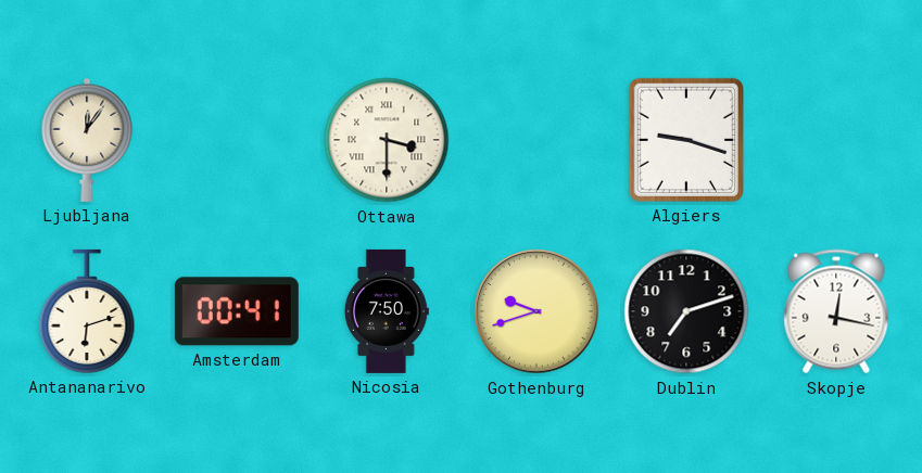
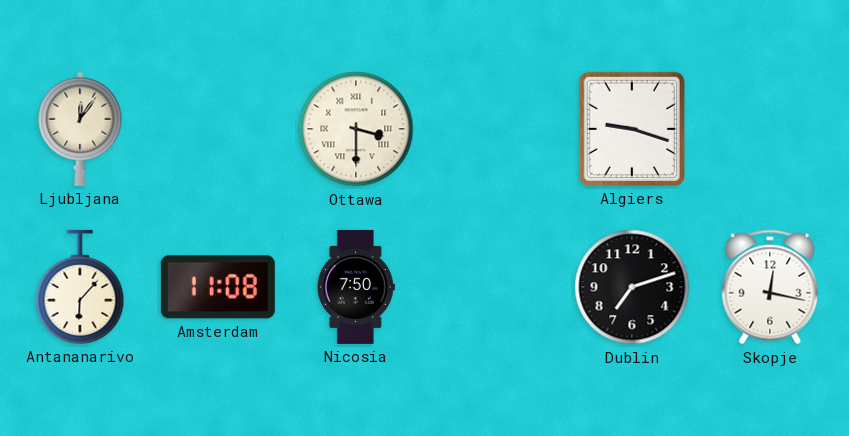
Antananarivo: 6:12 -> 6:07
Amsterdam: 00:41 -> 11:08
Gothenburg: 9:42 -> none
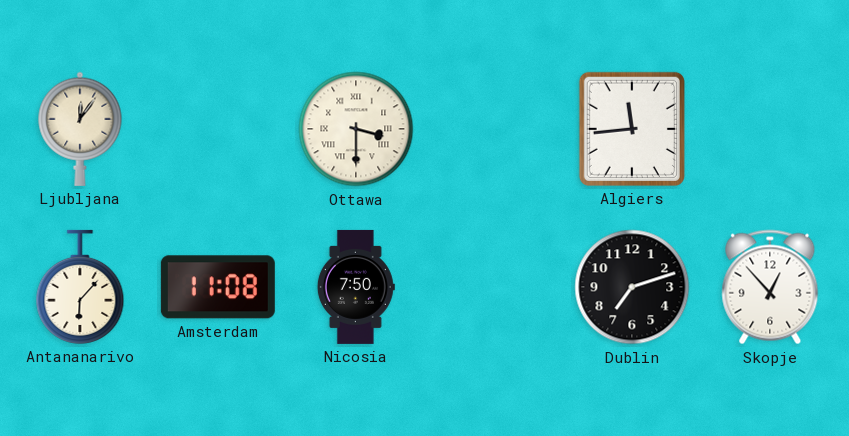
Algiers: 9:18 -> 11:44
Skopje: 12:17 -> 12:53
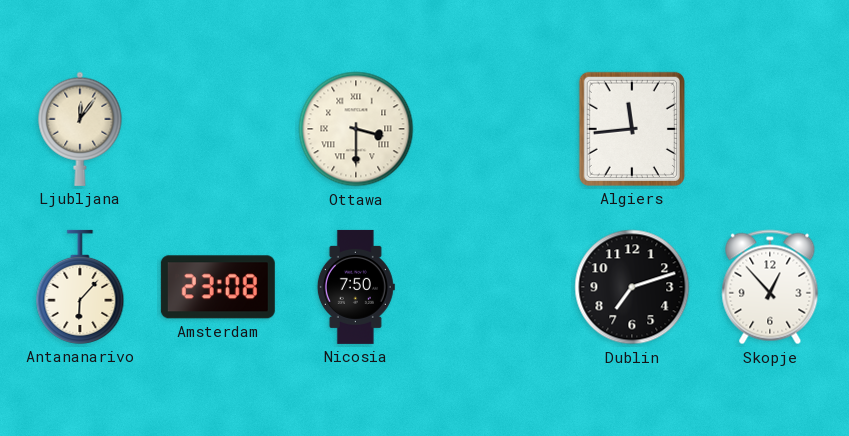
Amsterdam: 11:08 -> 23:08
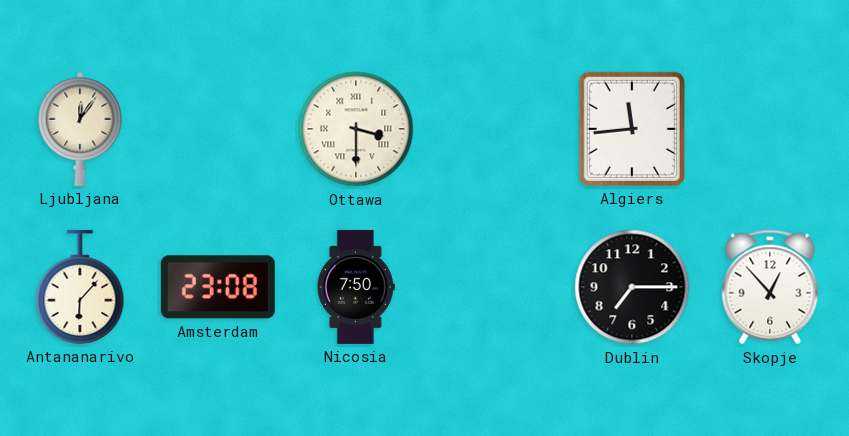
Dublin: 7:12 -> 7:15
